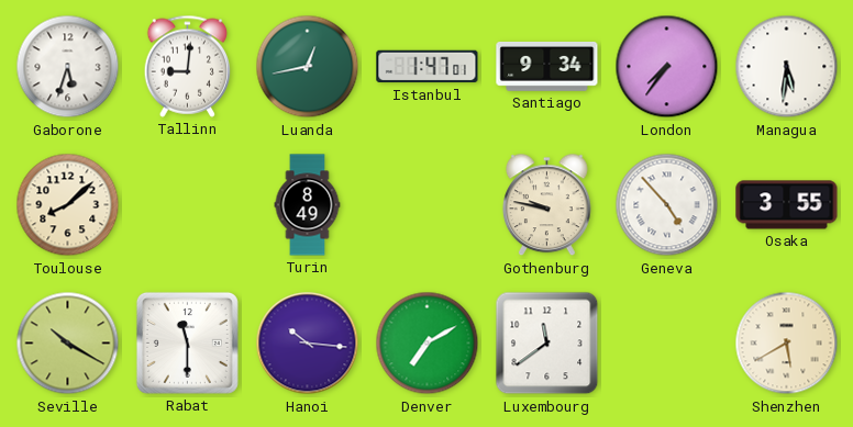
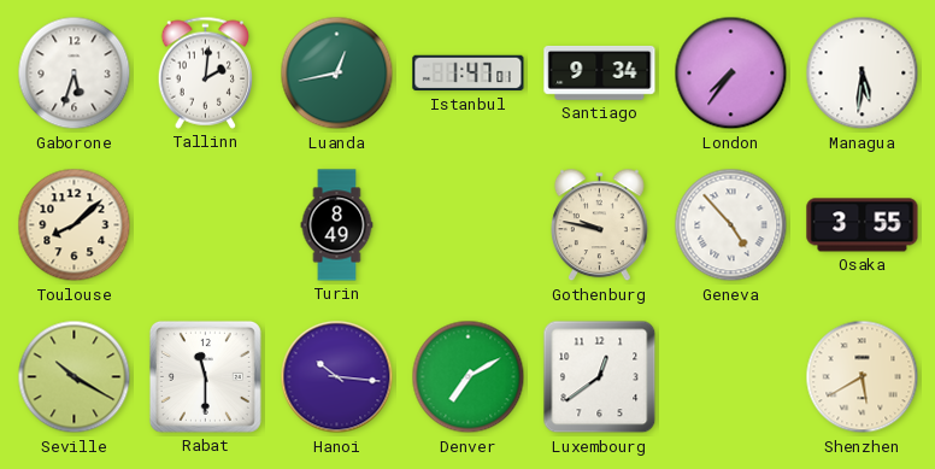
Tallinn: 9:01 -> 2:01
Luxembourg: 11:39 -> 12:39
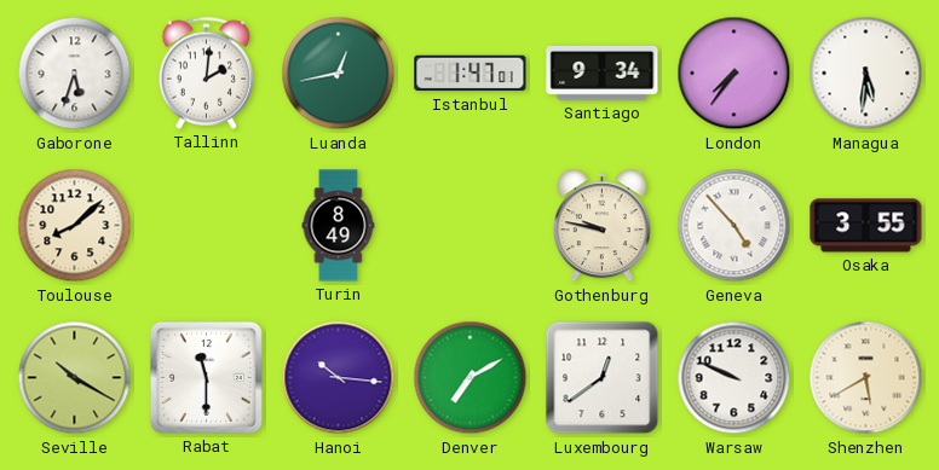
Warsaw: none -> 9:49
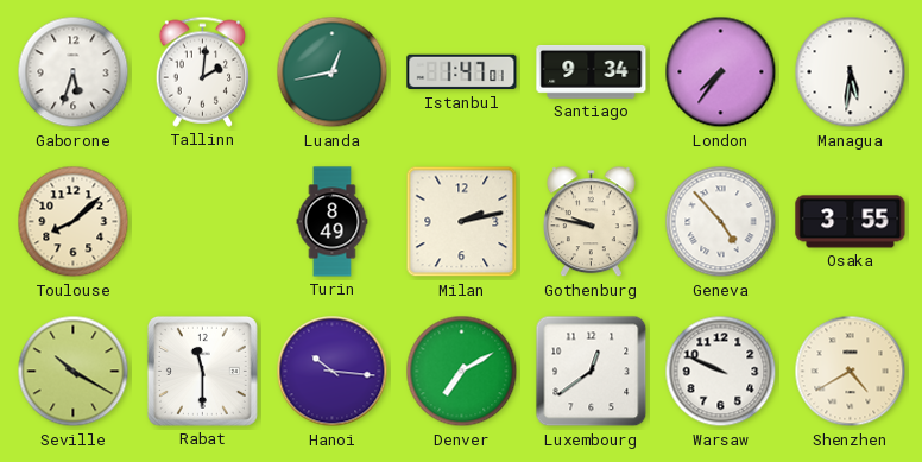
Milan: none -> 2:13
Shenzhen: 5:40 -> 4:40
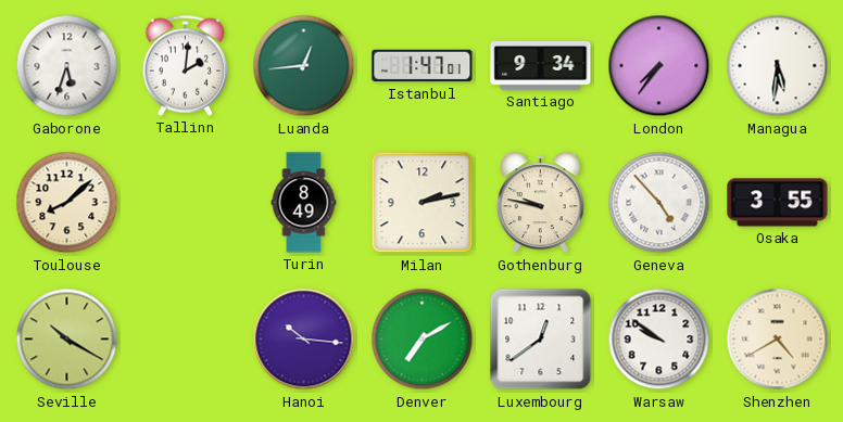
Luanda: 12:43 -> 12:44
Rabat: 11:30 -> none
Warsaw: 9:49 -> 9:51
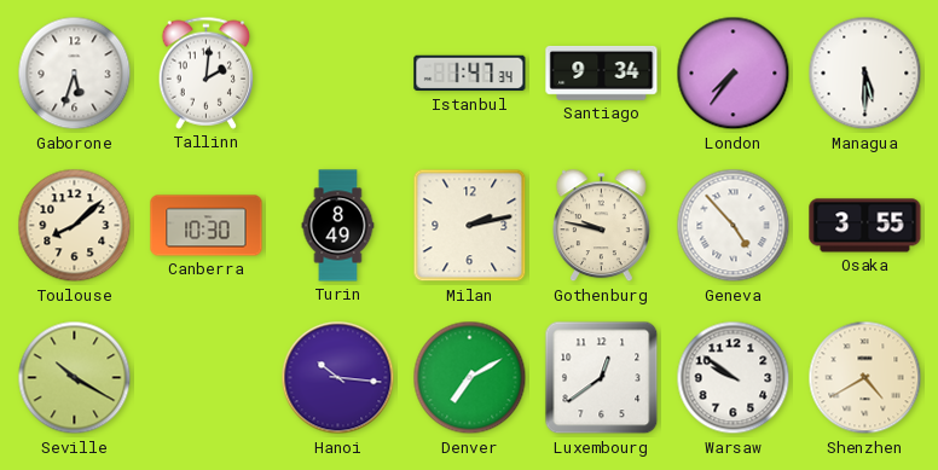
Luanda: 12:44 -> none
Istanbul: 1:47:01 -> 1:47:34
Managua: 5:31 -> 5:30
Canberra: none -> 10:30
